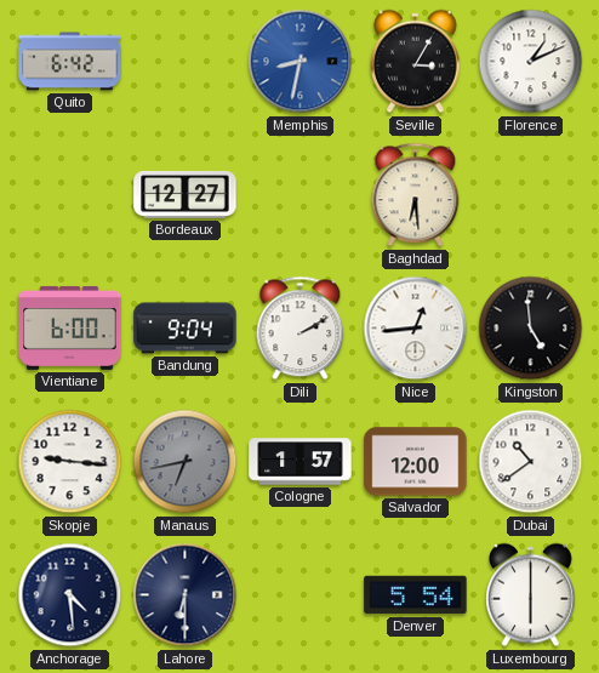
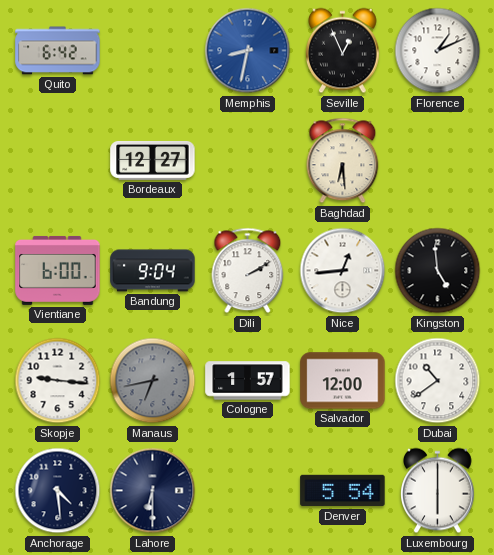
Seville: 3:05 -> 12:56
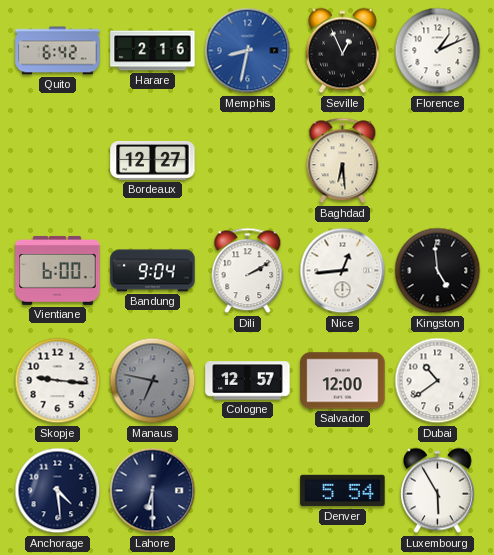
Harare: none -> 2:16
Manaus: 6:43 -> 6:47
Cologne: 1:57 -> 12:57
Luxembourg: 6:00 -> 5:55
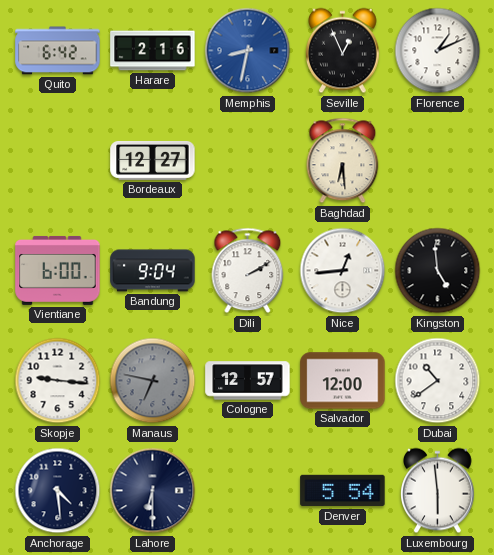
Luxembourg: 5:55 -> 5:59
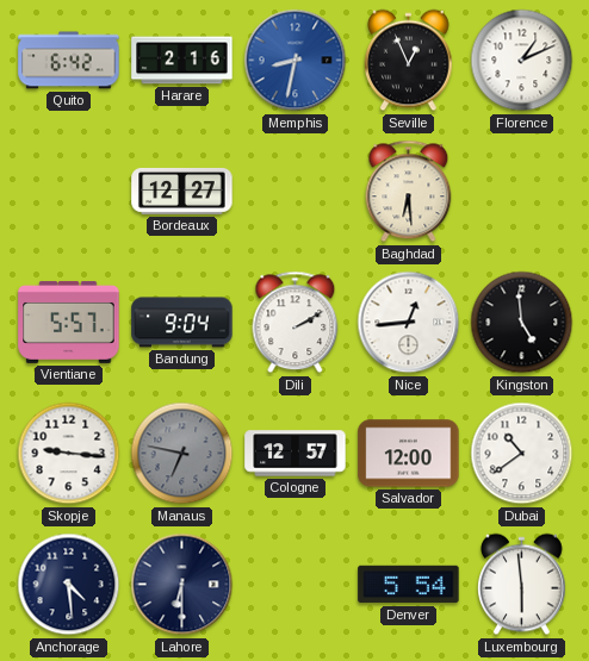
Vientiane: 6:00 -> 5:57
